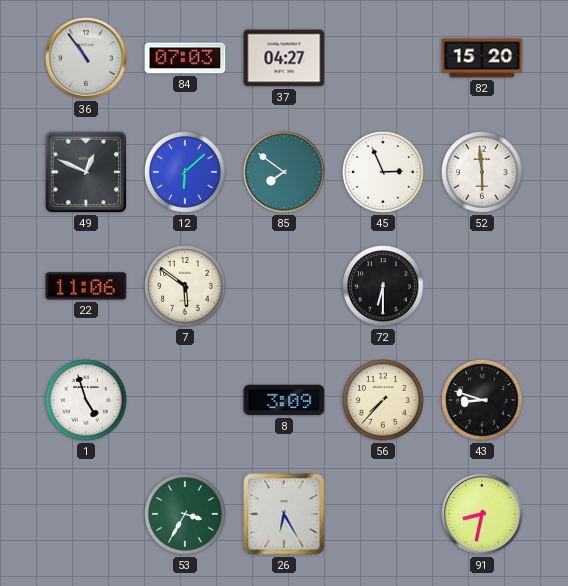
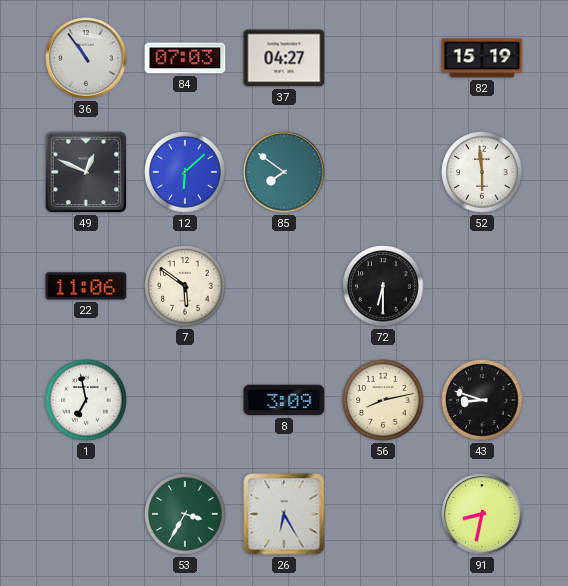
82: 15:20 -> 15:19
45: 2:56 -> none
1: 4:57 -> 6:58
56: 7:37 -> 8:13
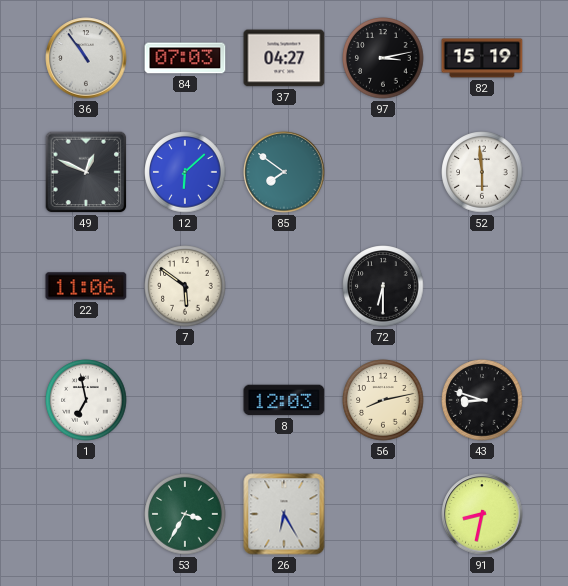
97: none -> 3:13
8: 3:09 -> 12:03
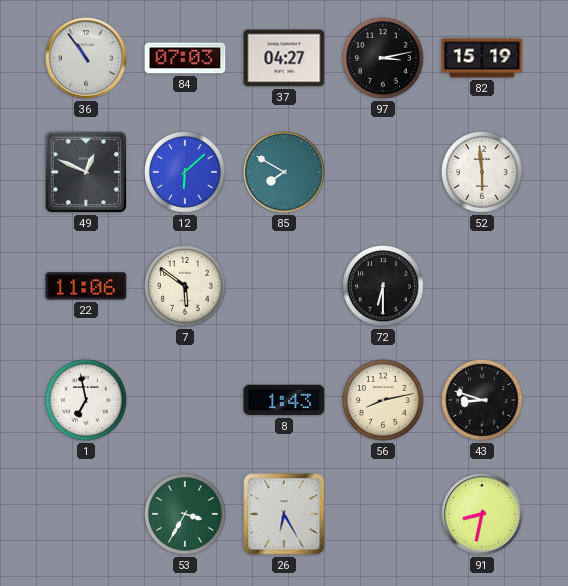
85: 7:51 -> 7:50
8: 12:03 -> 1:43
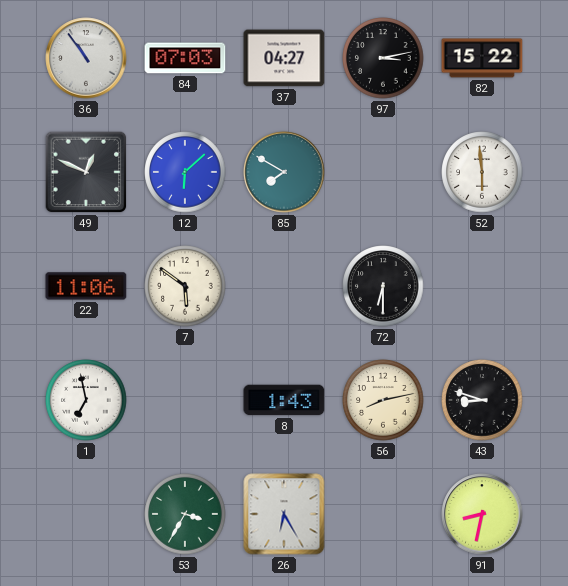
82: 15:19 -> 15:22
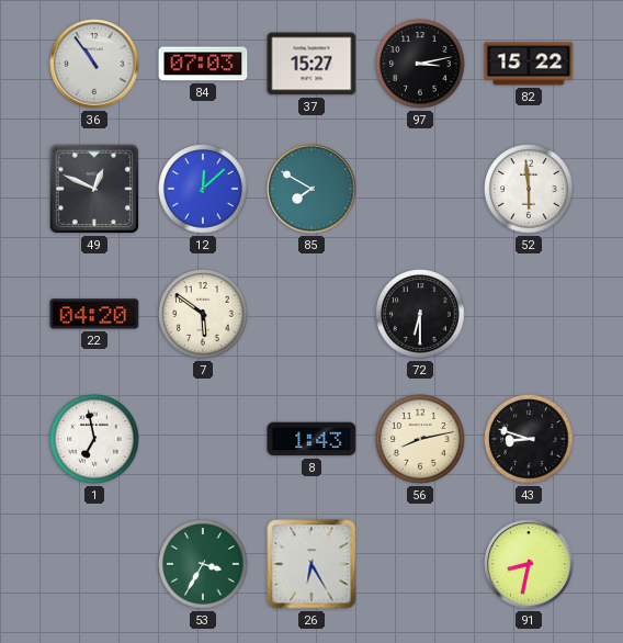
37: 04:27 -> 15:27
12: 6:08 -> 12:08
22: 11:06 -> 04:20
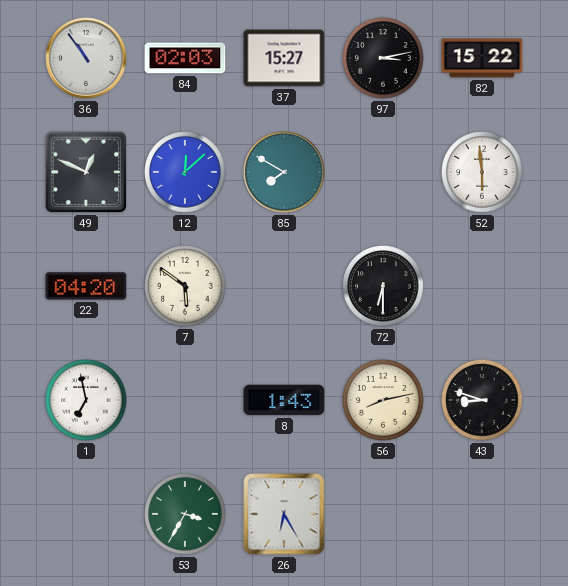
84: 07:03 -> 02:03
91: 8:32 -> none
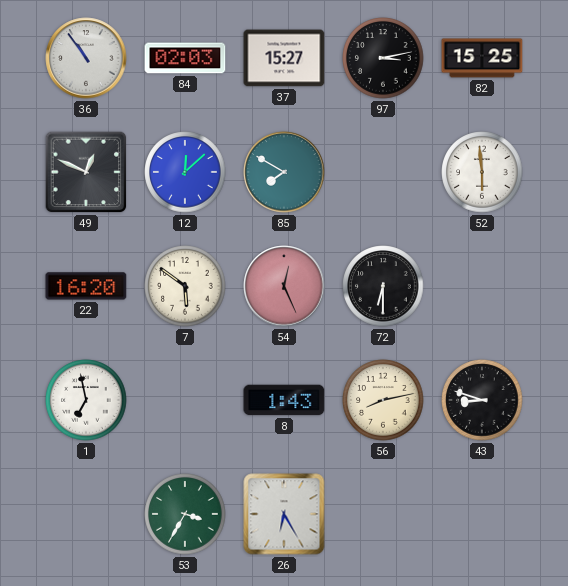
82: 15:22 -> 15:25
22: 04:20 -> 16:20
54: none -> 12:26
